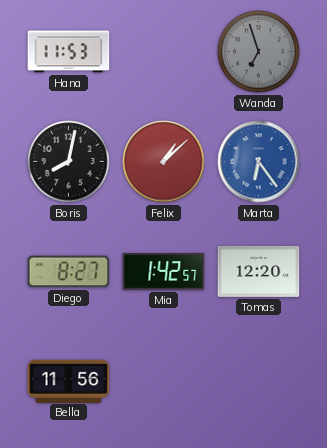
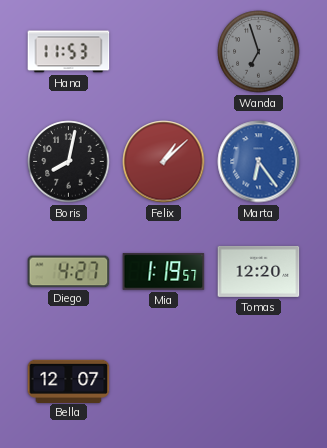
Diego: 8:27 -> 4:27
Mia: 1:42 -> 1:19
Bella: 11:56 -> 12:07
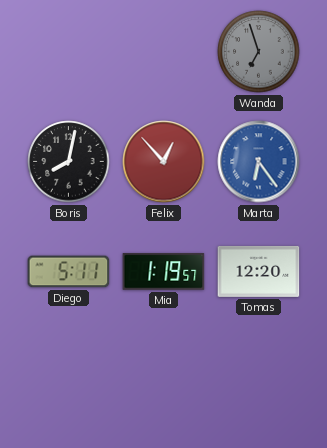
Hana: 11:53 -> none
Felix: 1:08 -> 12:53
Diego: 4:27 -> 5:11
Bella: 12:07 -> none
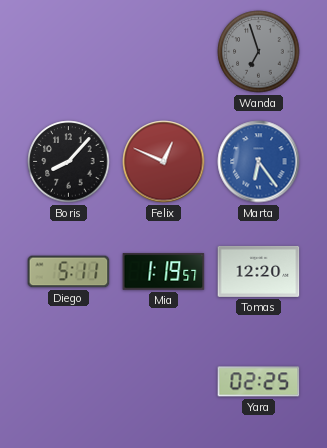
Boris: 8:02 -> 8:07
Felix: 12:53 -> 12:49
Yara: none -> 02:25
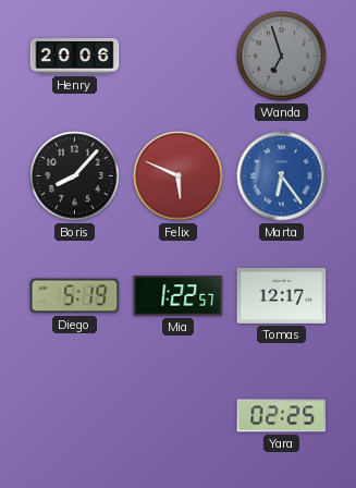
Henry: none -> 20:06
Felix: 12:49 -> 5:49
Diego: 5:11 -> 5:19
Mia: 1:19 -> 1:22
Tomas: 12:20 -> 12:17
